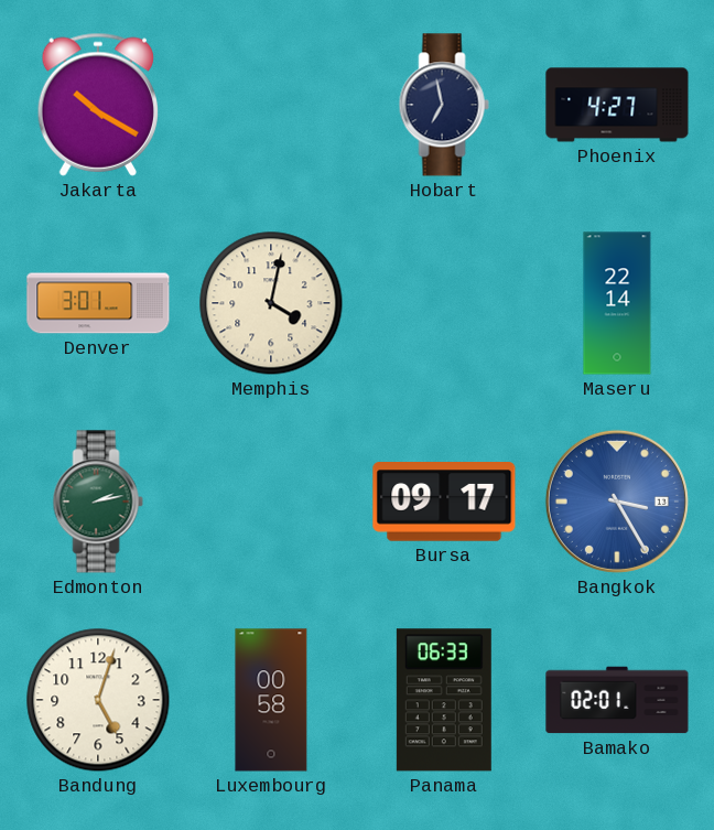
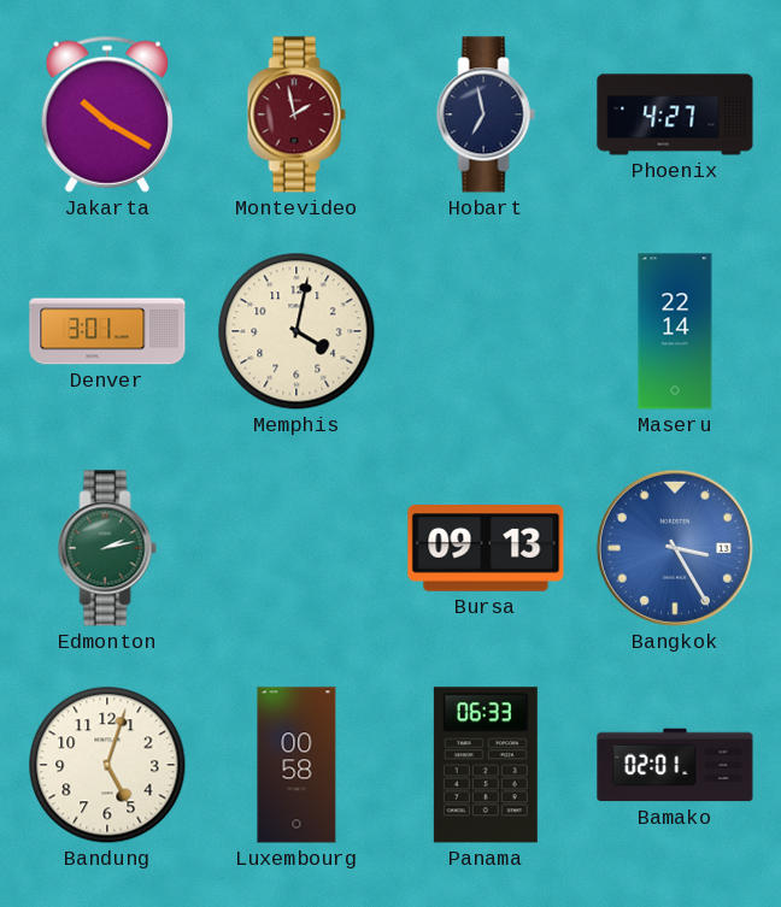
Montevideo: none -> 1:58
Bursa: 09:17 -> 09:13
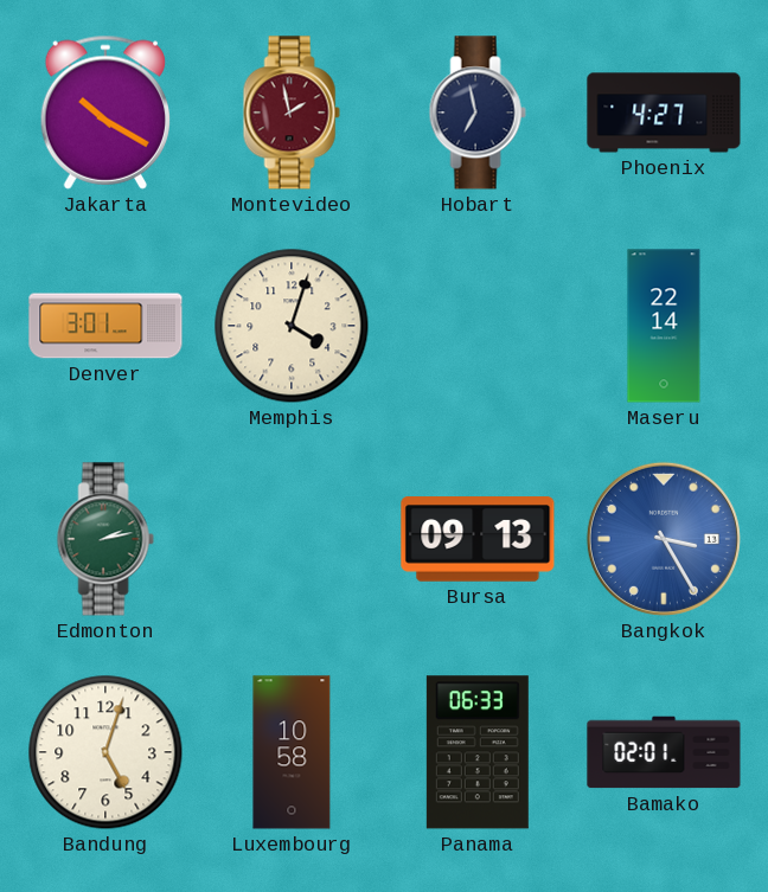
Memphis: 4:02 -> 4:03
Luxembourg: 00:58 -> 10:58
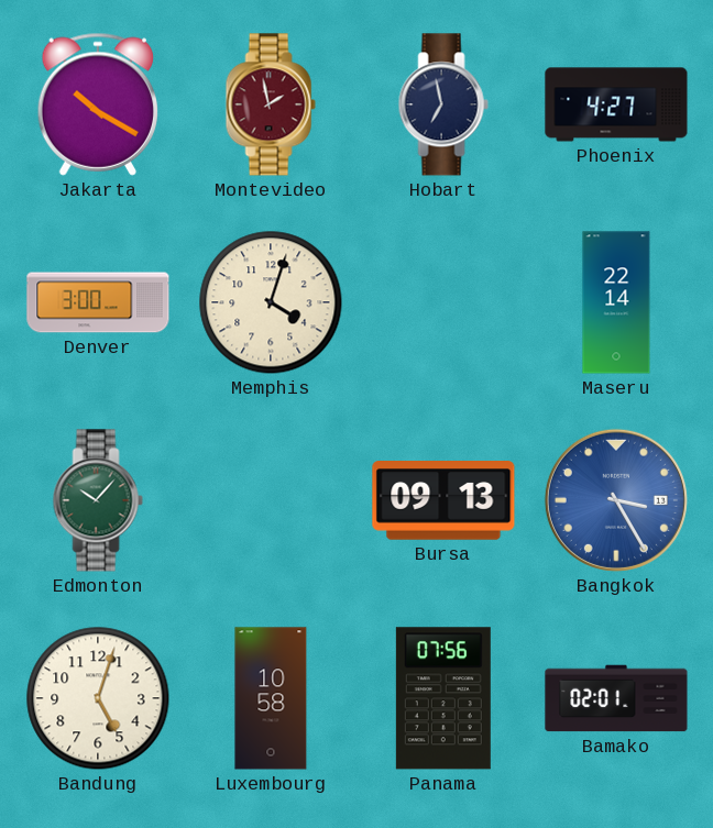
Denver: 3:01 -> 3:00
Edmonton: 2:13 -> 10:07
Panama: 06:33 -> 07:56
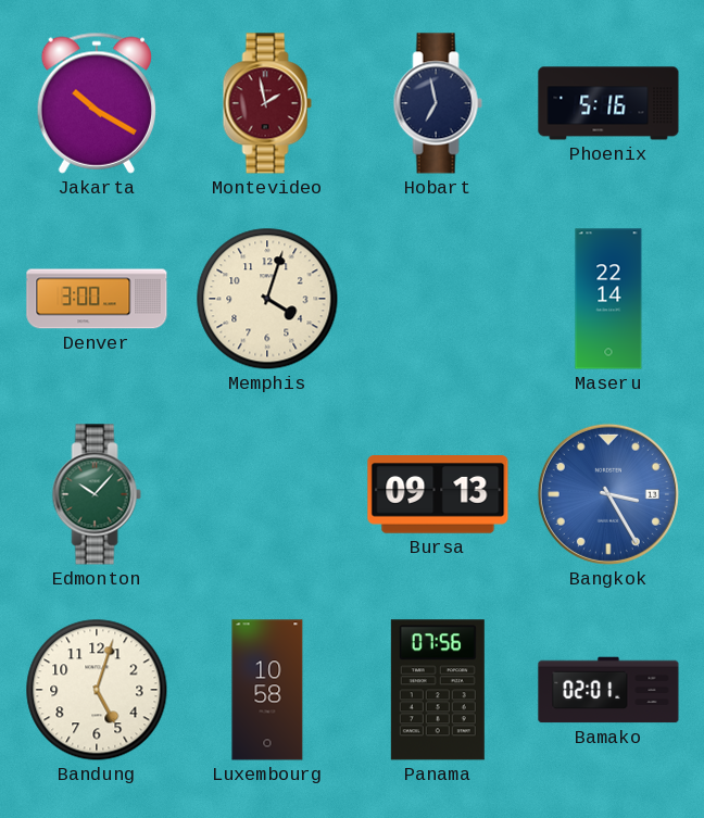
Phoenix: 4:27 -> 5:16
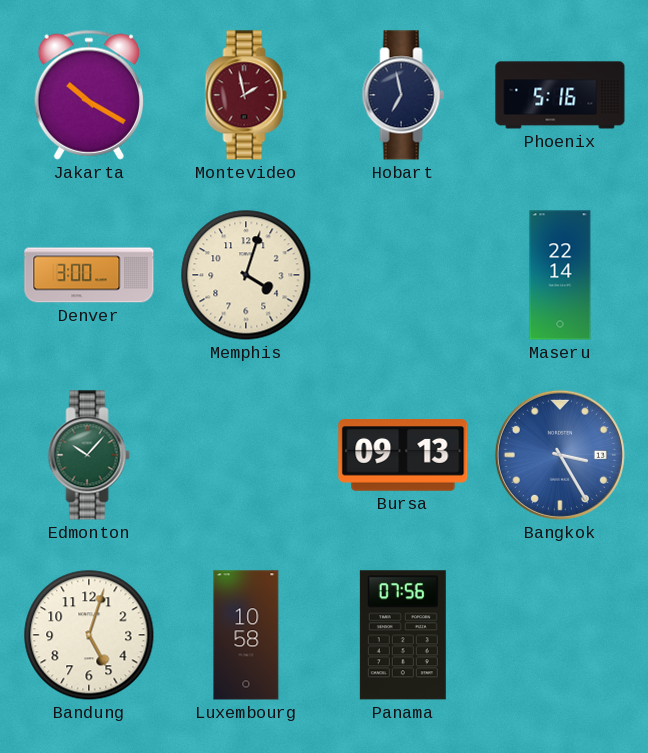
Bamako: 02:01 -> none
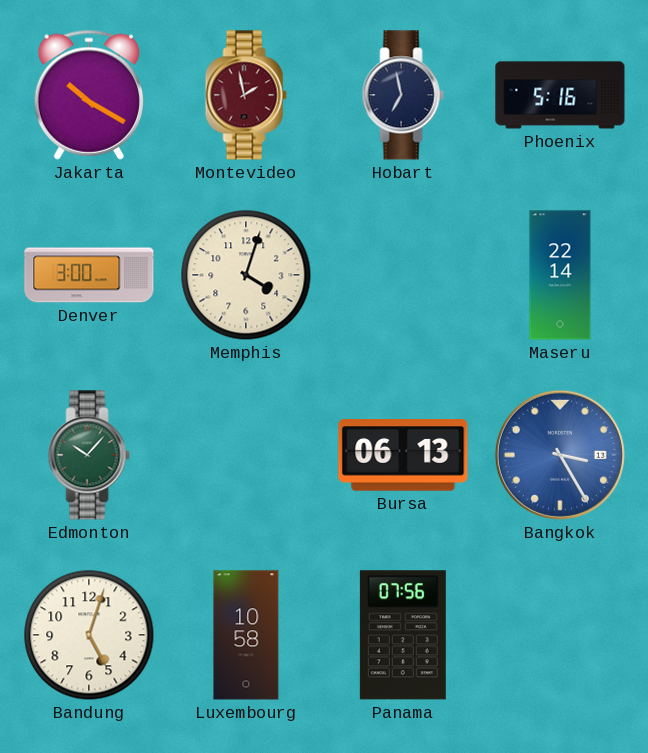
Bursa: 09:13 -> 06:13
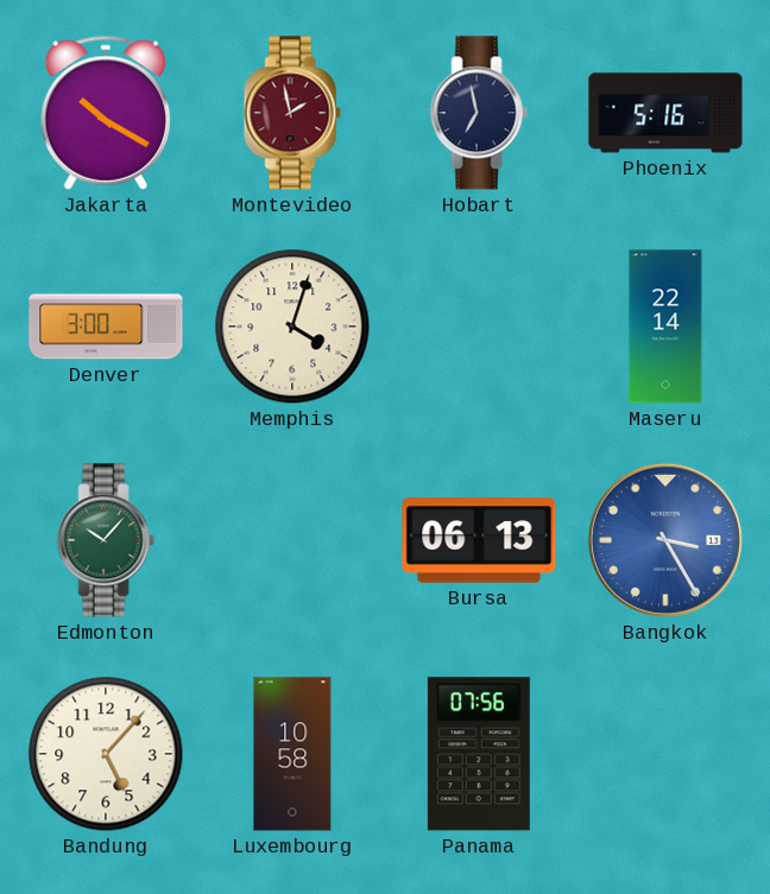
Bandung: 5:03 -> 5:07
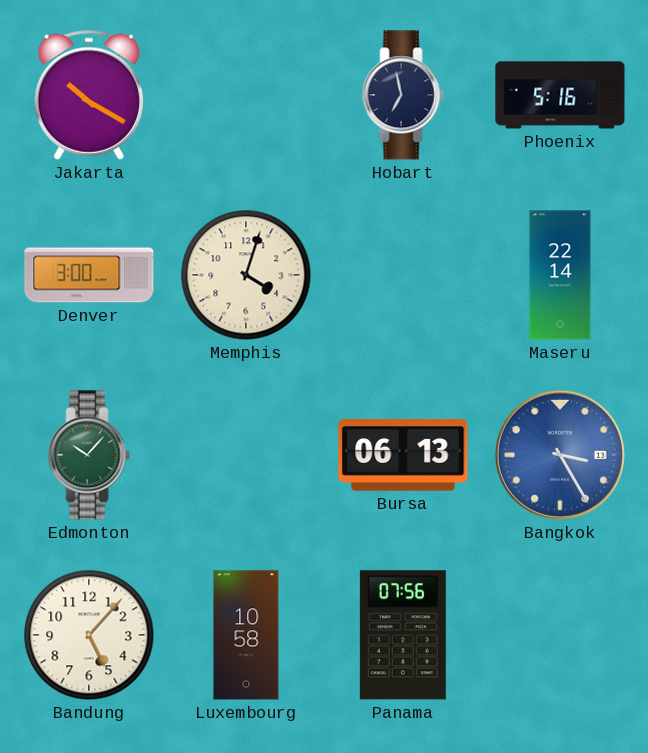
Montevideo: 1:58 -> none
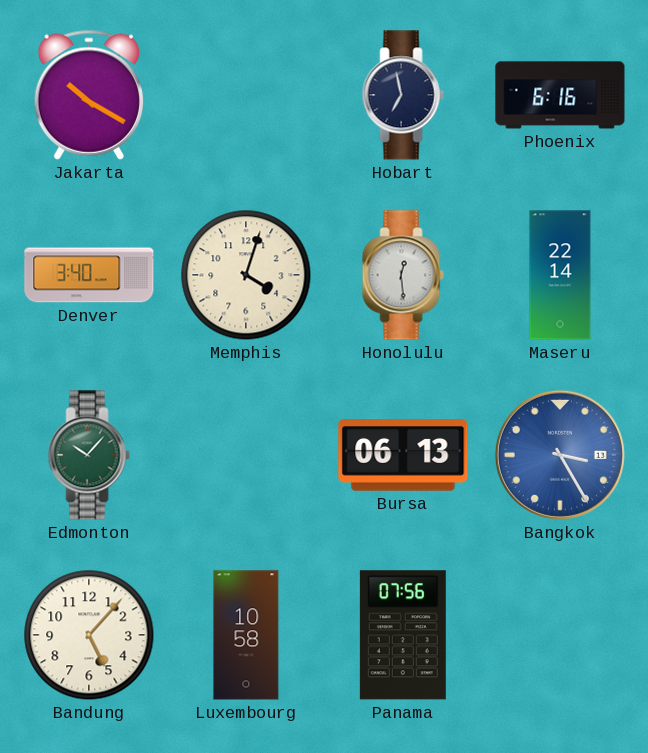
Phoenix: 5:16 -> 6:16
Denver: 3:00 -> 3:40
Honolulu: none -> 12:29
